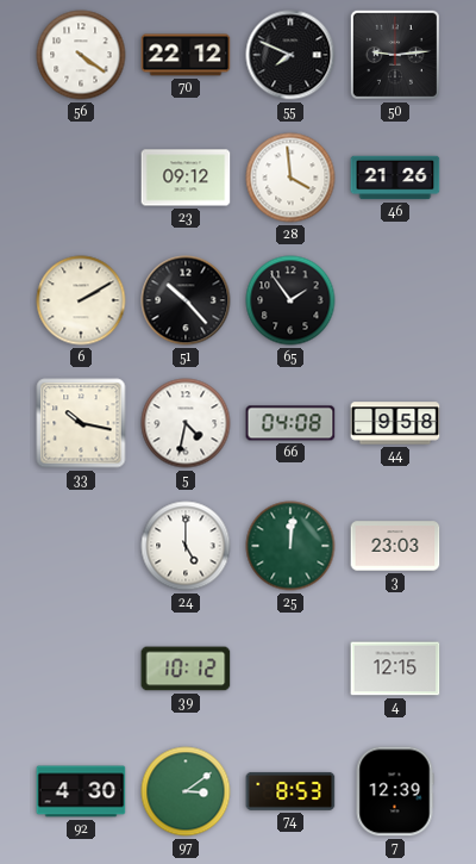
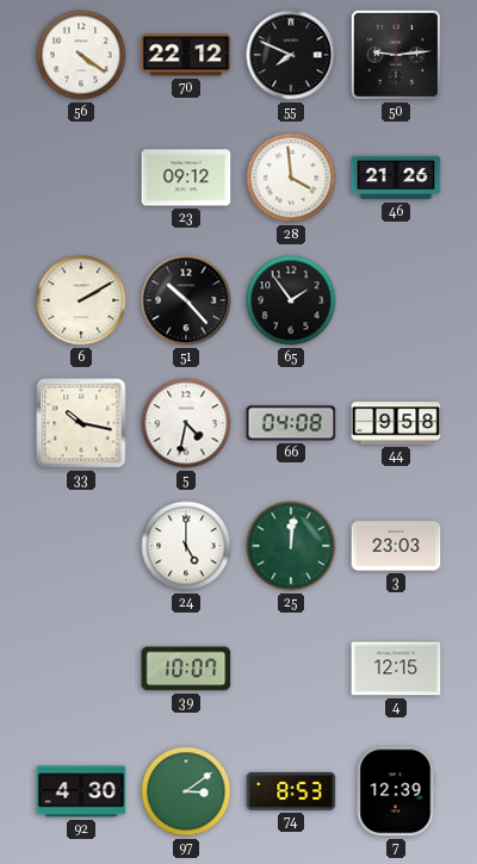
39: 10:12 -> 10:07
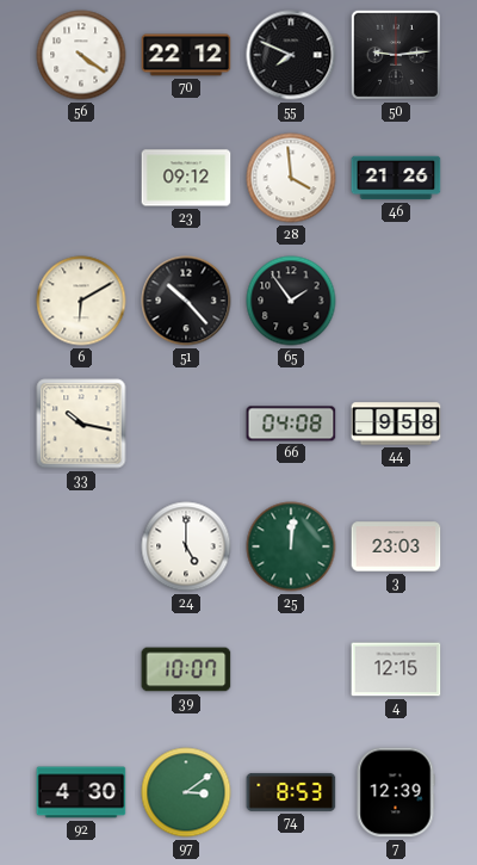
6: 2:10 -> 6:10
5: 4:32 -> none
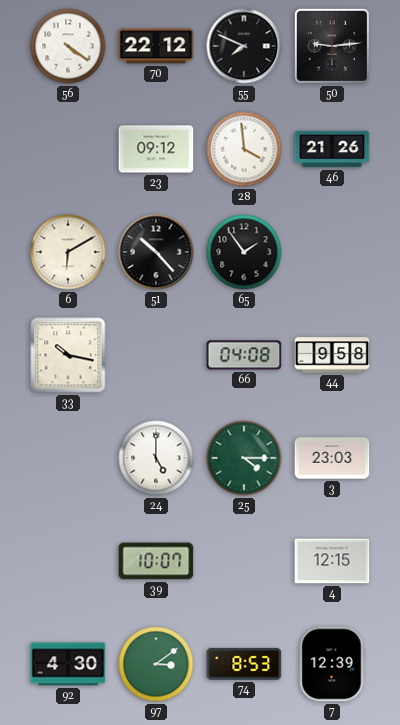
25: 12:01 -> 4:15
